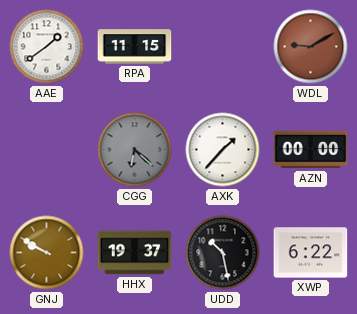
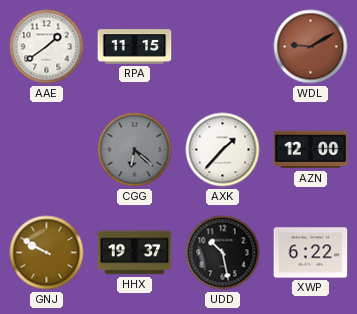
AZN: 00:00 -> 12:00
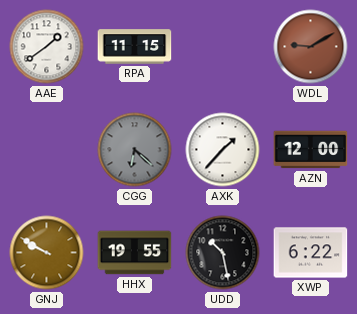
HHX: 19:37 -> 19:55
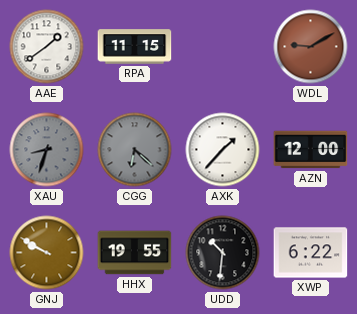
XAU: none -> 8:33
UDD: 10:28 -> 10:31
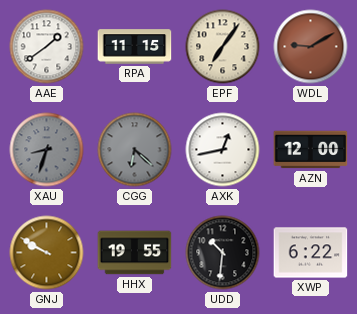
EPF: none -> 7:06
AXK: 1:37 -> 12:43
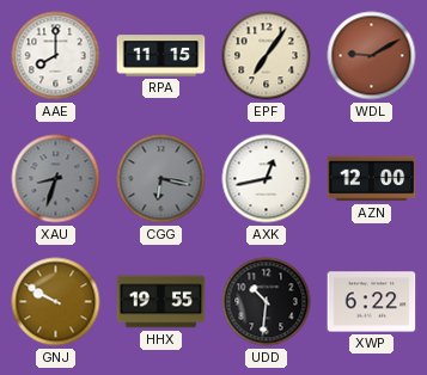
AAE: 1:39 -> 8:00
CGG: 6:22 -> 6:17
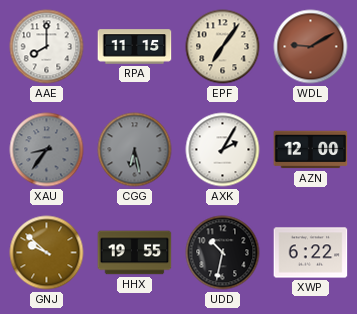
XAU: 8:33 -> 8:36
CGG: 6:17 -> 6:28
AXK: 12:43 -> 2:05
GNJ: 9:50 -> 9:52
UDD: 10:31 -> 10:32
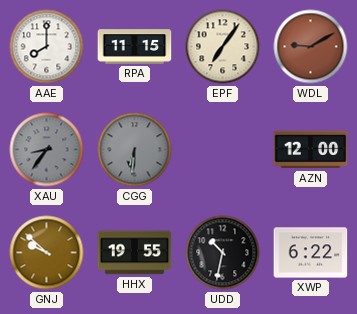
CGG: 6:28 -> 6:31
AXK: 2:05 -> none
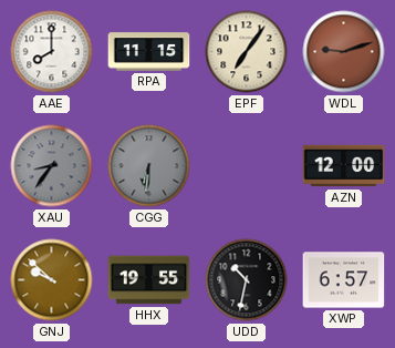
WDL: 9:10 -> 9:12
XWP: 6:22 -> 6:57
